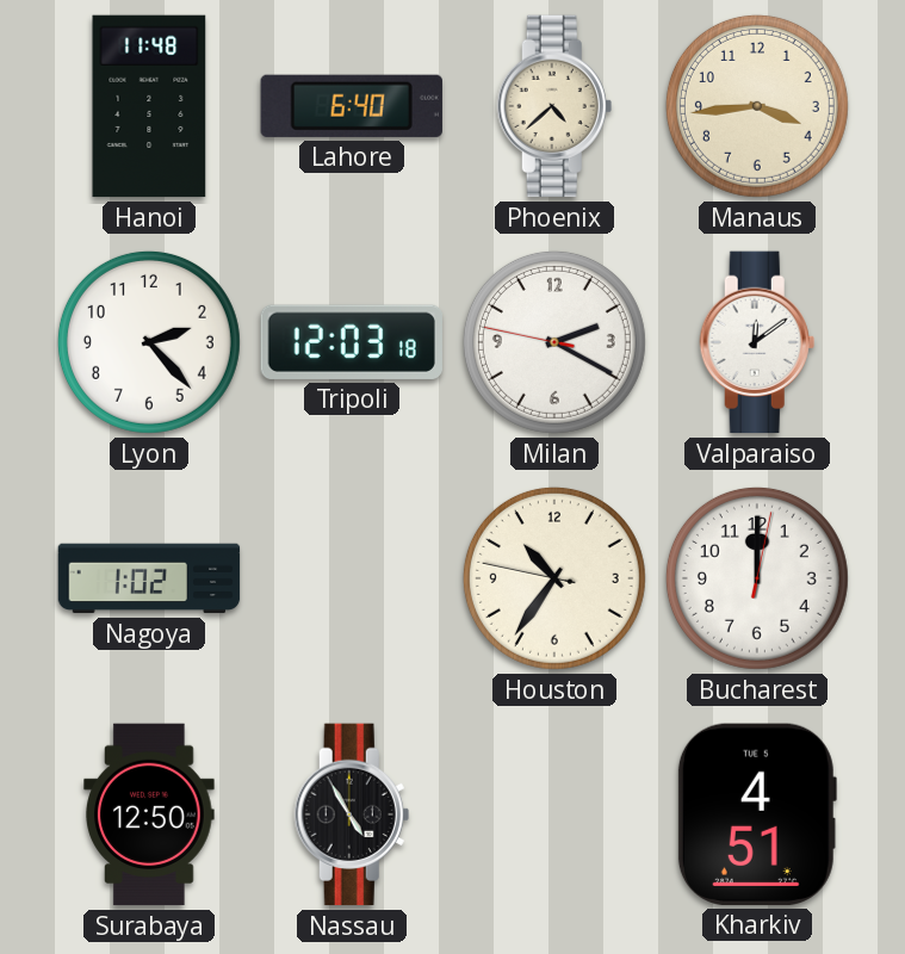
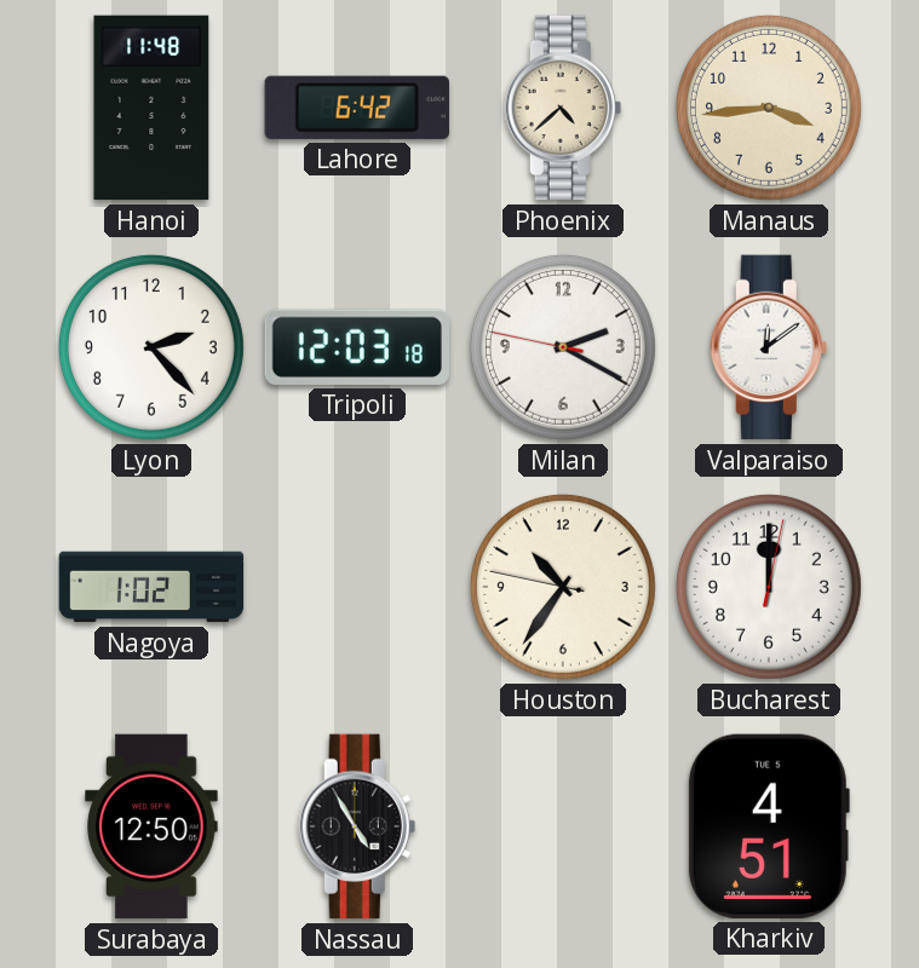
Lahore: 6:40 -> 6:42
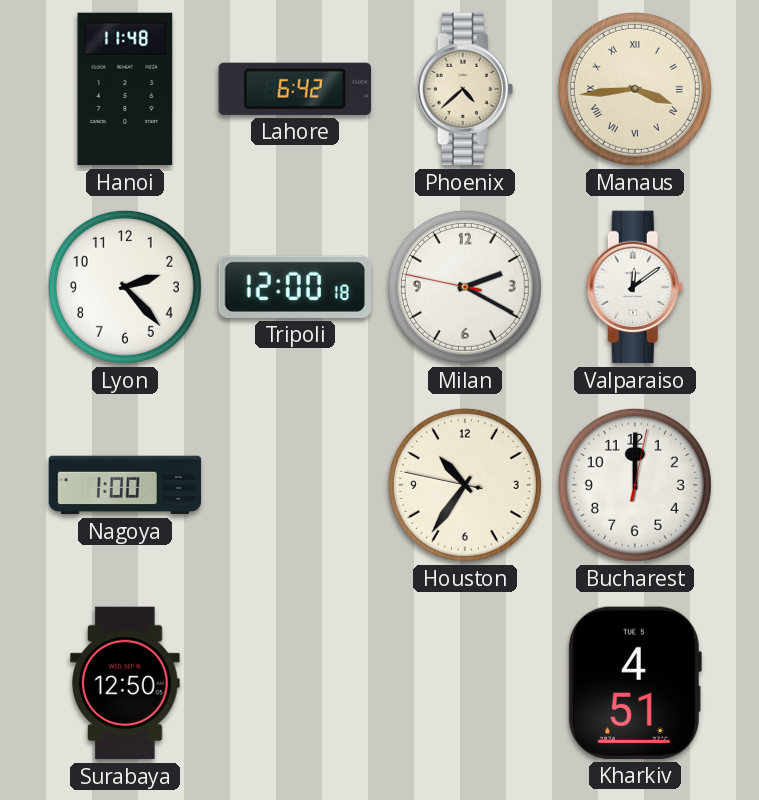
Manaus numerals: Arabic -> Roman
Tripoli: 12:03 -> 12:00
Nagoya: 1:02 -> 1:00
Nassau: 4:55 -> none
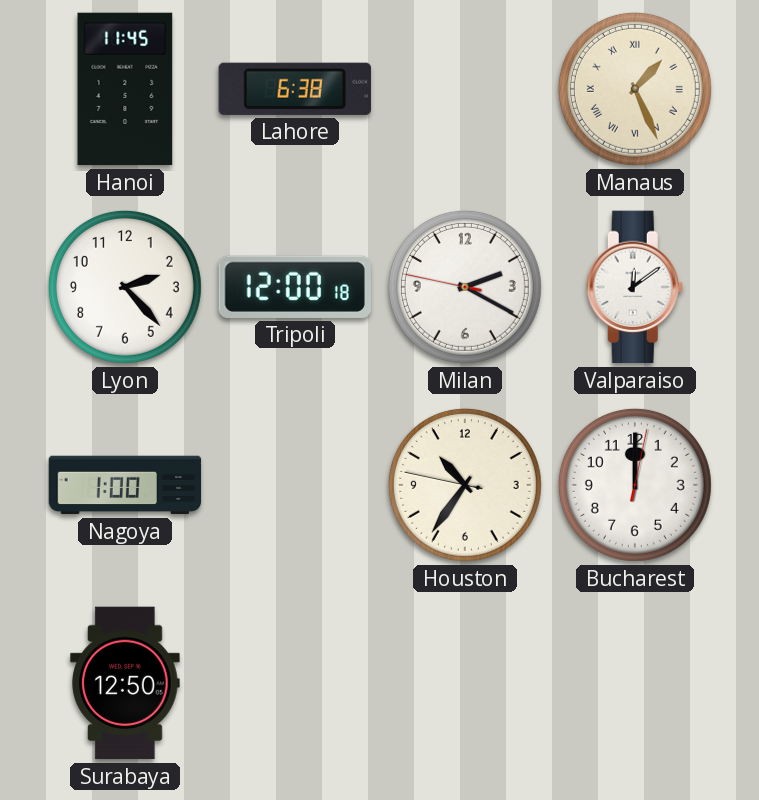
Hanoi: 11:48 -> 11:45
Lahore: 6:42 -> 6:38
Phoenix: 4:38 -> none
Manaus: 3:44 -> 1:26
Kharkiv: 4:51 -> none
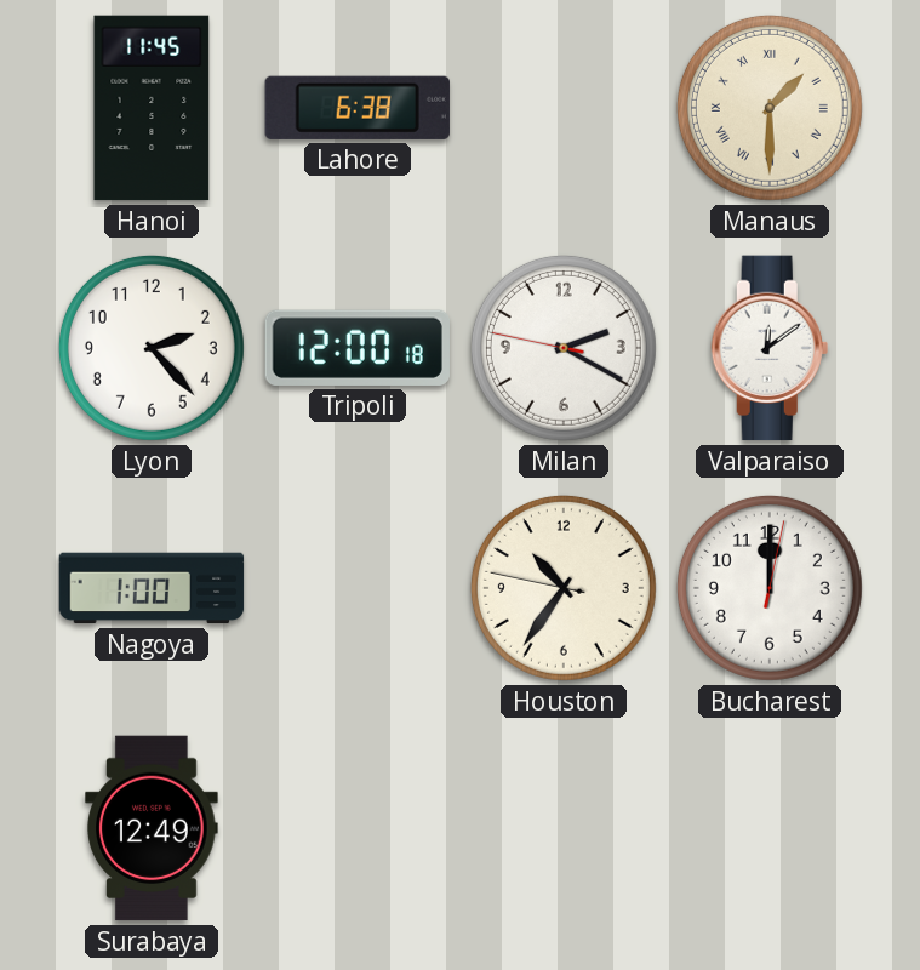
Manaus: 1:26 -> 1:30
Surabaya: 12:50 -> 12:49
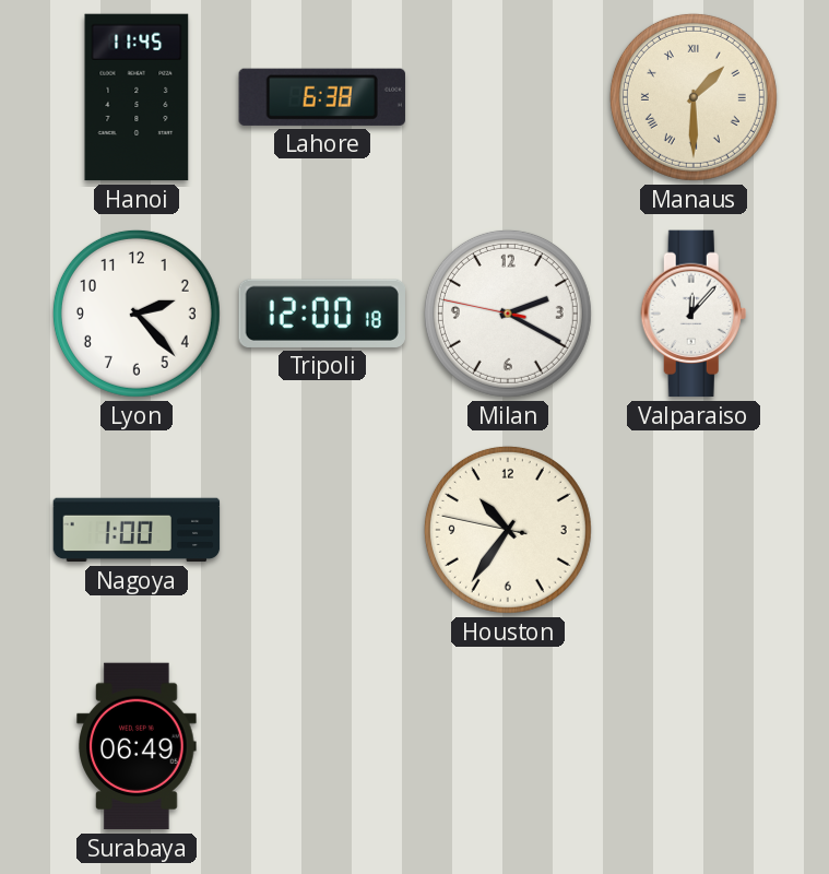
Valparaiso: 12:09 -> 12:07
Bucharest: 12:00 -> none
Surabaya: 12:49 -> 06:49
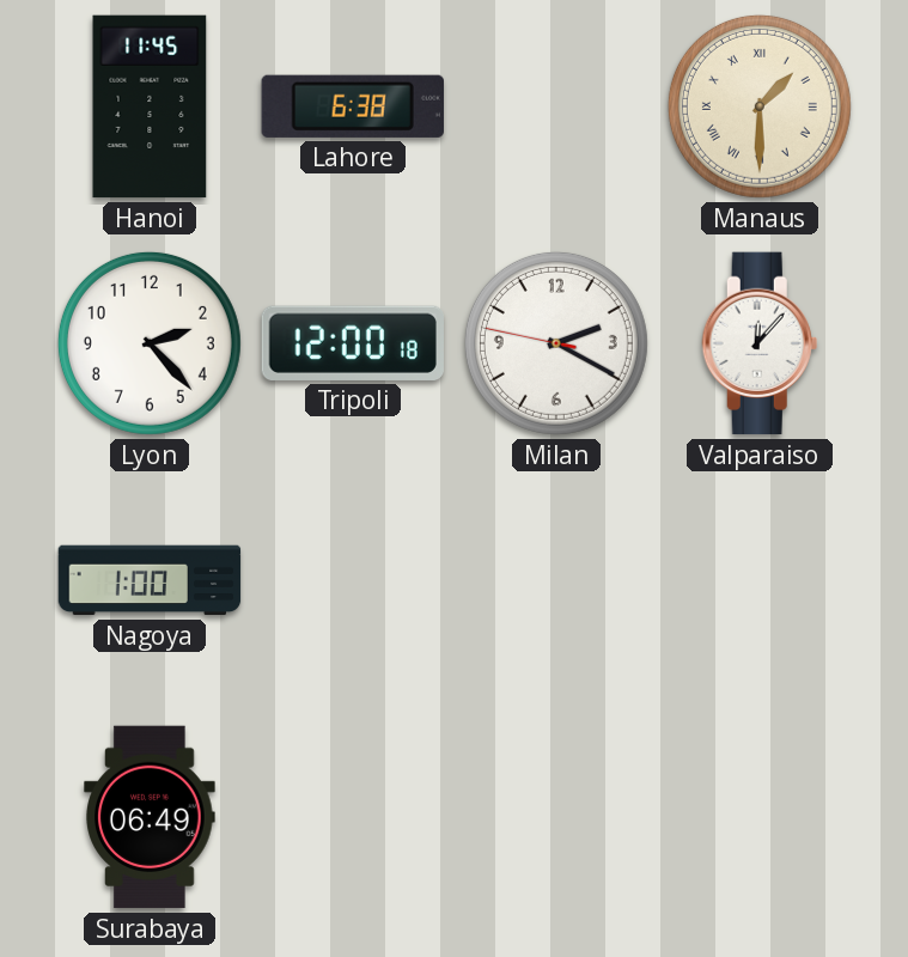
Houston: 10:35 -> none
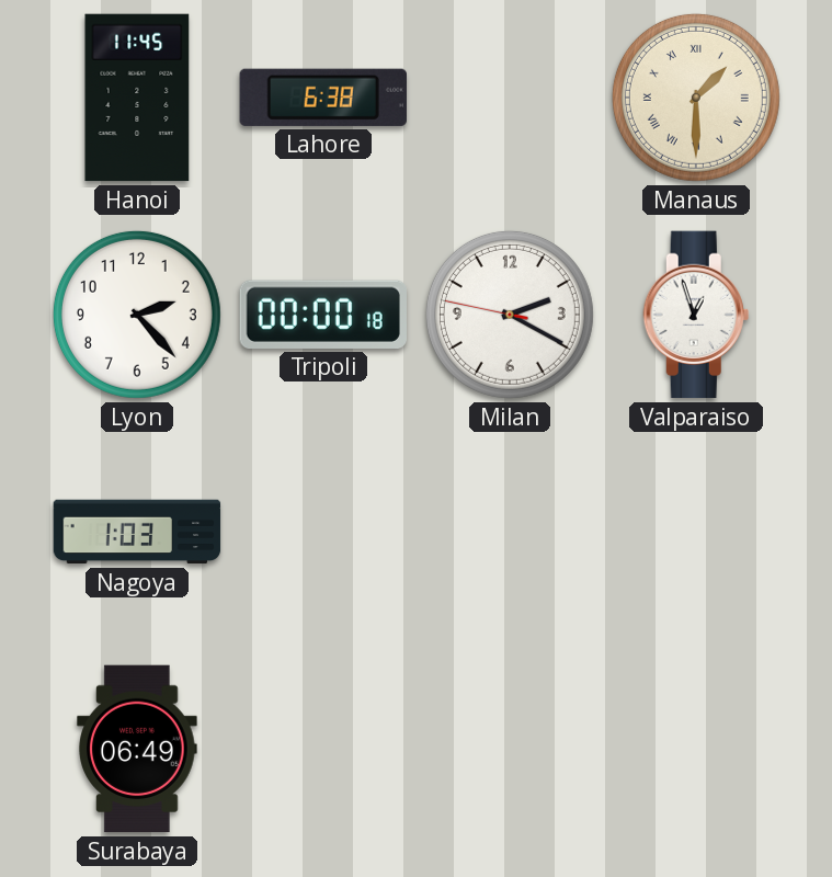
Tripoli: 12:00 -> 00:00
Valparaiso: 12:07 -> 12:57
Nagoya: 1:00 -> 1:03
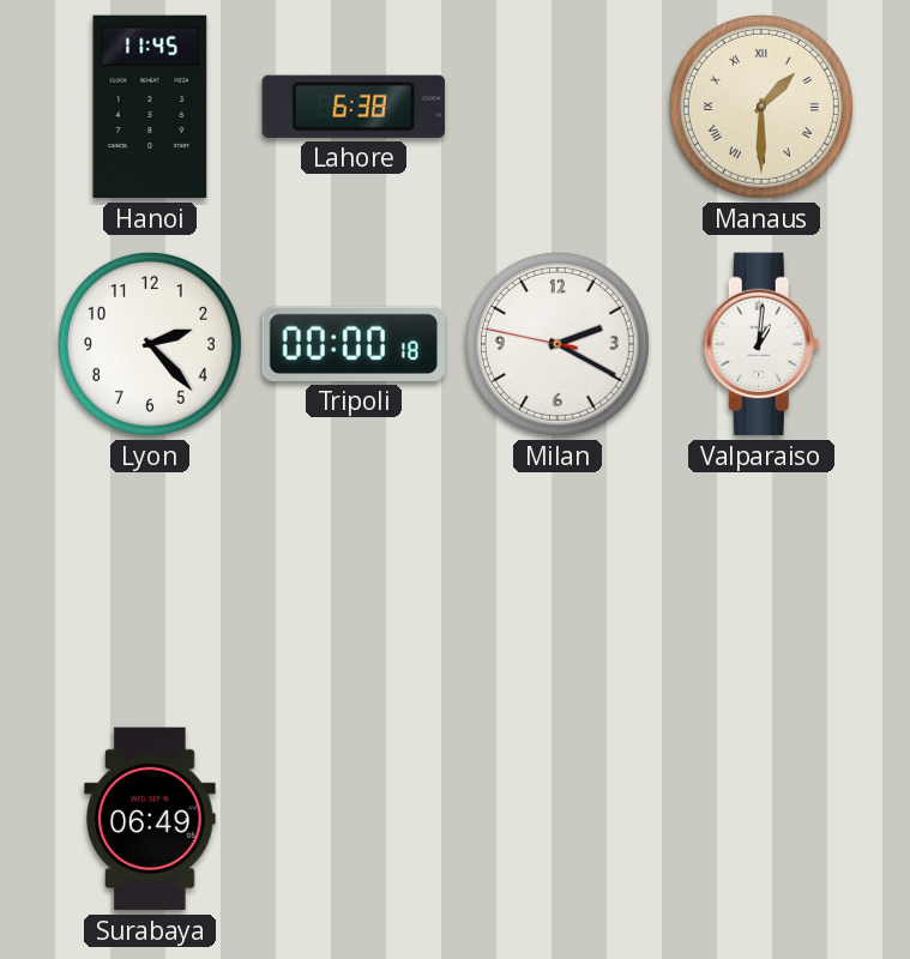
Valparaiso: 12:57 -> 1:01
Nagoya: 1:03 -> none
